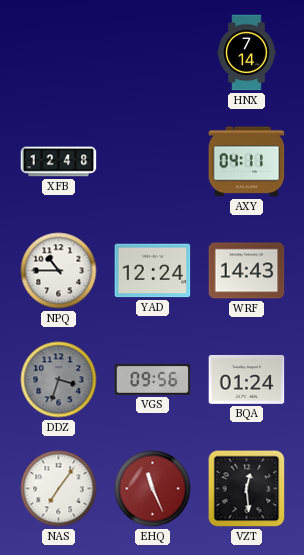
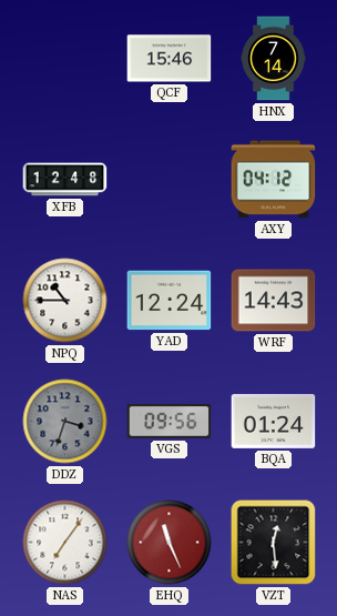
QCF: none -> 15:46
AXY: 04:11 -> 04:12
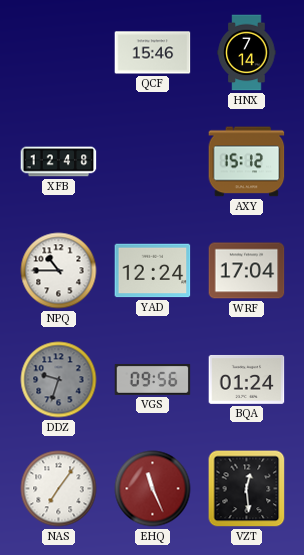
AXY: 04:12 -> 15:12
WRF: 14:43 -> 17:04
DDZ: 3:33 -> 9:33
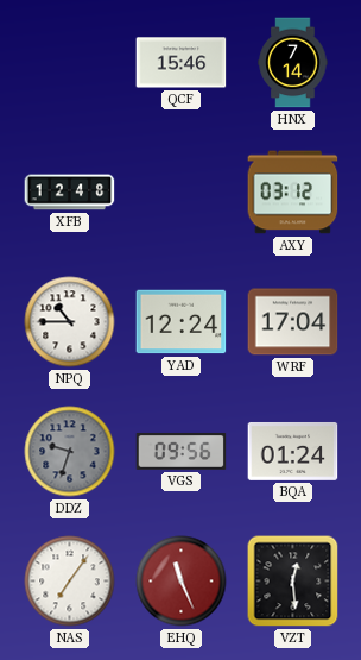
AXY: 15:12 -> 03:12
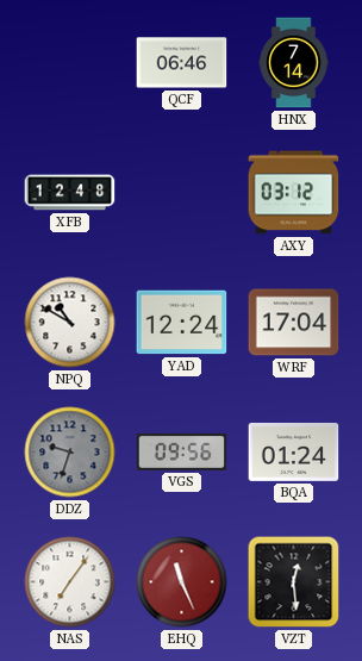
QCF: 15:46 -> 06:46
NPQ: 10:45 -> 10:50
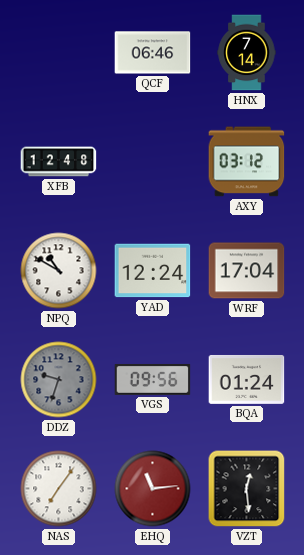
EHQ: 11:26 -> 11:14
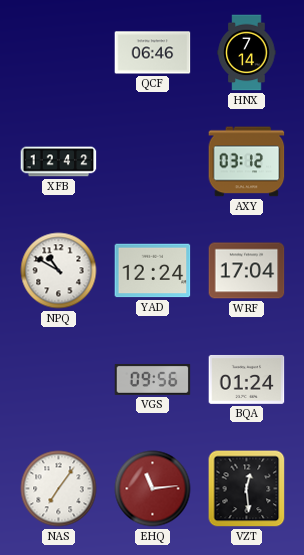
XFB: 12:48 -> 12:42
DDZ: 9:33 -> none
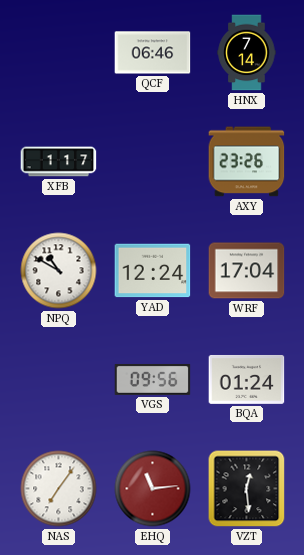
XFB: 12:42 -> 1:17
AXY: 03:12 -> 23:26
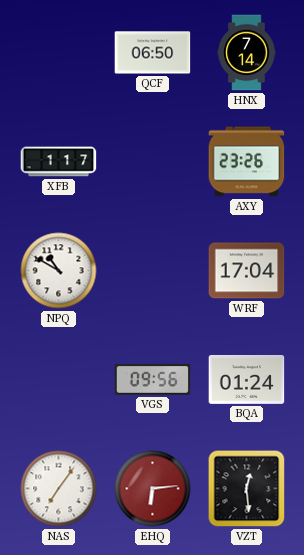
QCF: 06:46 -> 06:50
YAD: 12:24 -> none
EHQ: 11:14 -> 6:14
